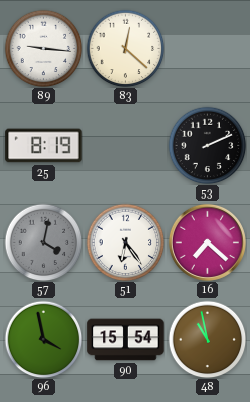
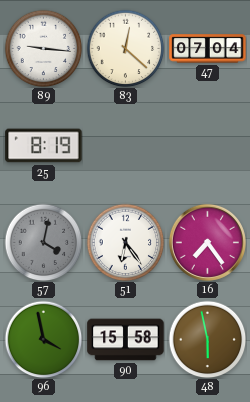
47: none -> 07:04
53: 2:11 -> none
16: 7:22 -> 7:24
90: 15:54 -> 15:58
48: 10:58 -> 5:58
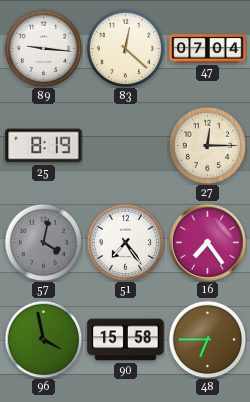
27: none -> 12:15
51: 6:24 -> 7:24
48: 5:58 -> 6:45
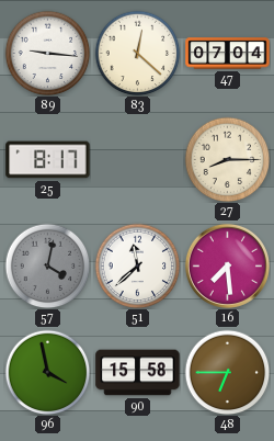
25: 8:19 -> 8:17
27: 12:15 -> 8:15
51: 7:24 -> 11:38
16: 7:24 -> 7:29
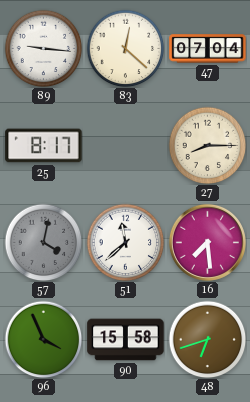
96: 3:58 -> 3:56
48: 6:45 -> 6:42
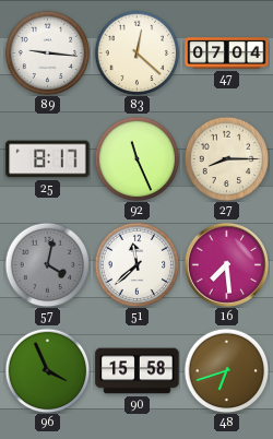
92: none -> 11:26
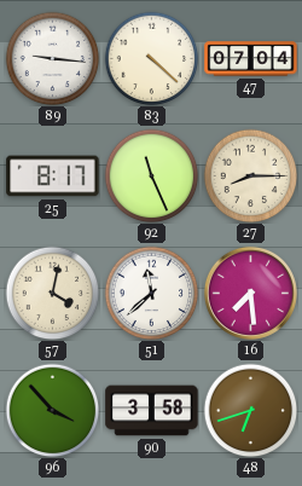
83: 12:22 -> 4:22
57 dial: grey -> cream
96: 3:56 -> 3:53
90: 15:58 -> 3:58
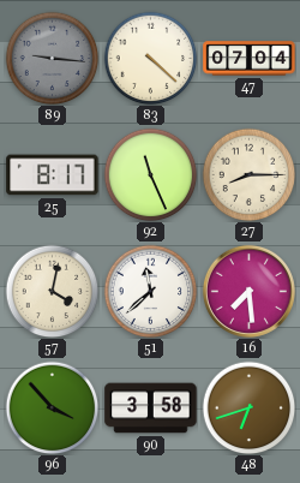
89 dial: white -> grey
